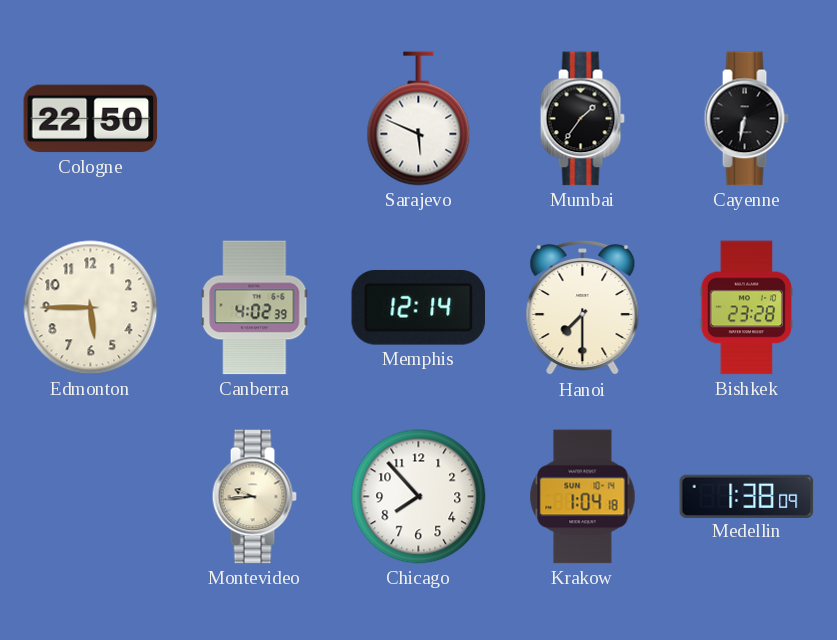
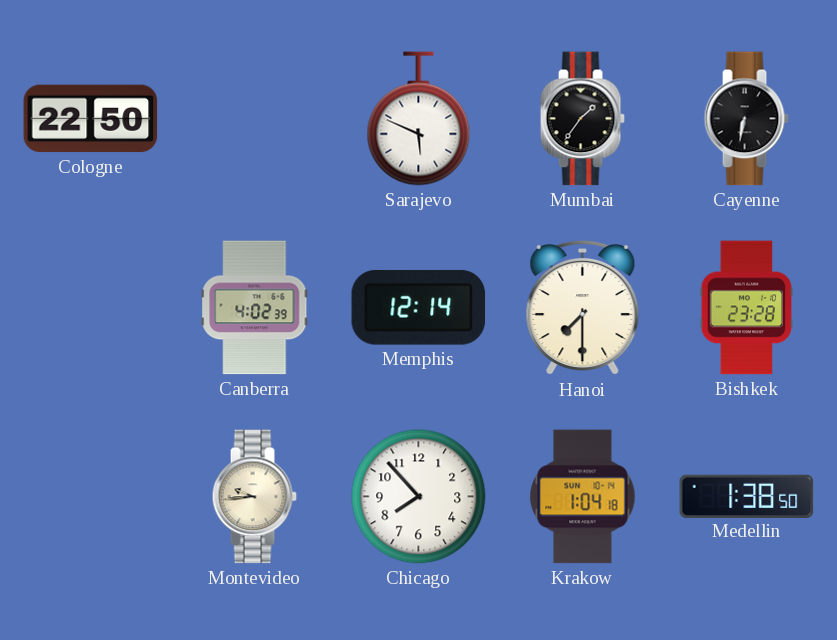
Edmonton: 5:45 -> none
Medellin: 1:38:09 -> 1:38:50
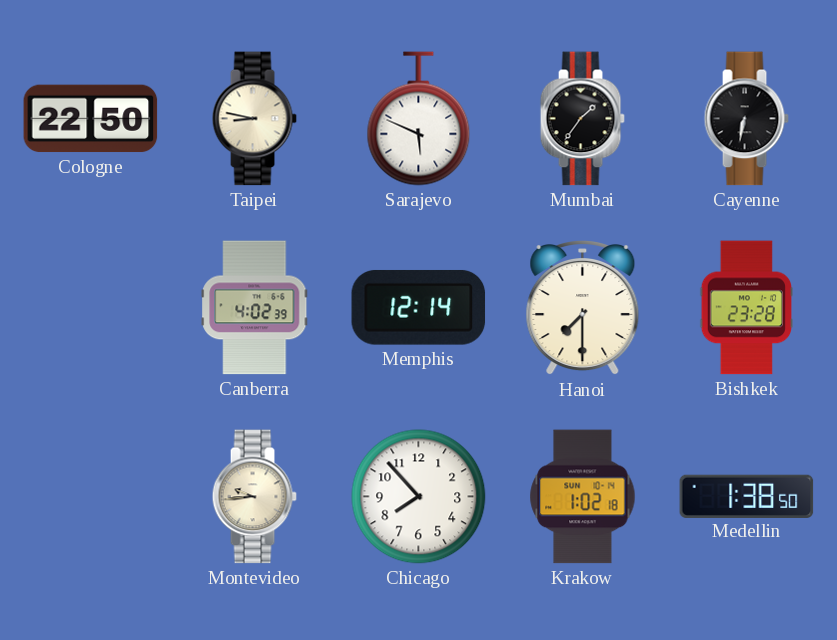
Taipei: none -> 8:47
Krakow: 1:04 -> 1:02
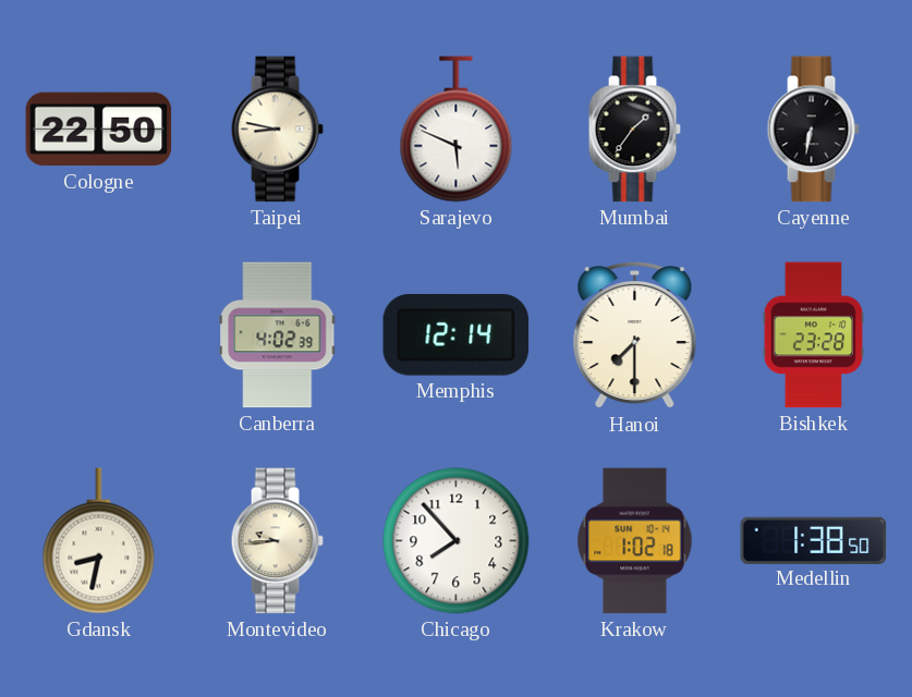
Gdansk: none -> 8:32
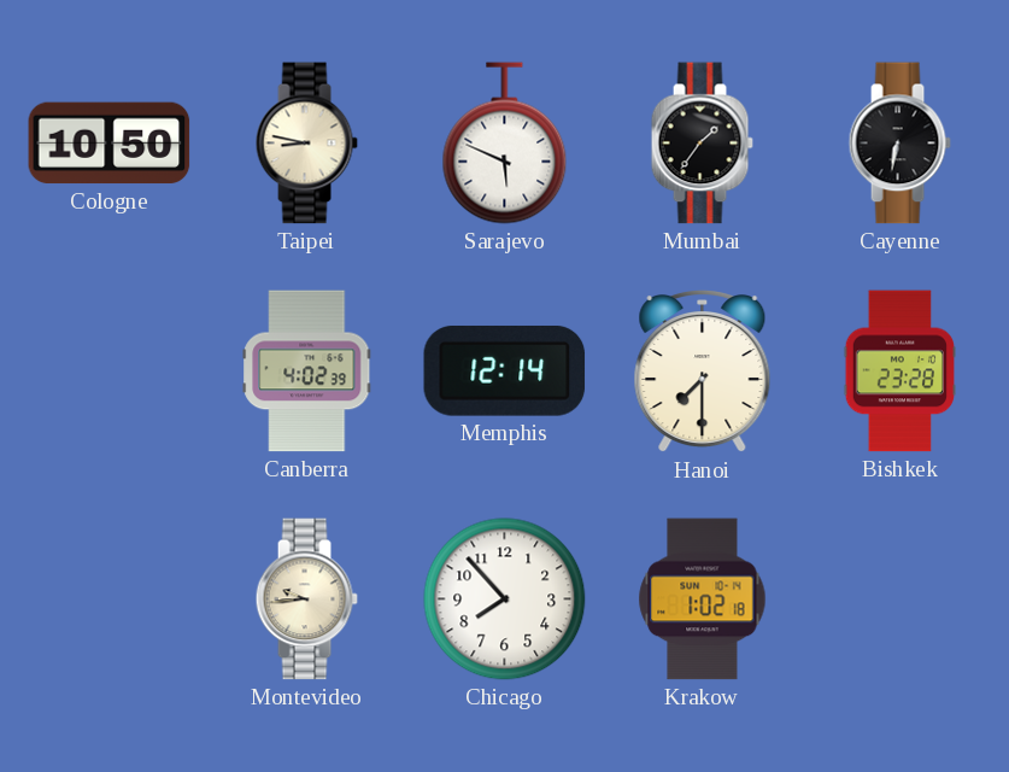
Cologne: 22:50 -> 10:50
Gdansk: 8:32 -> none
Medellin: 1:38 -> none
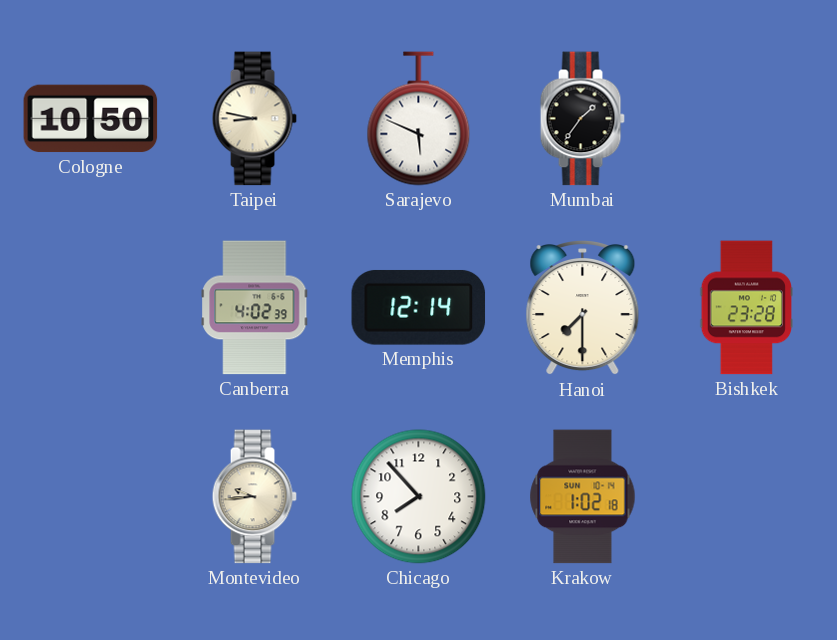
Cayenne: 6:32 -> none
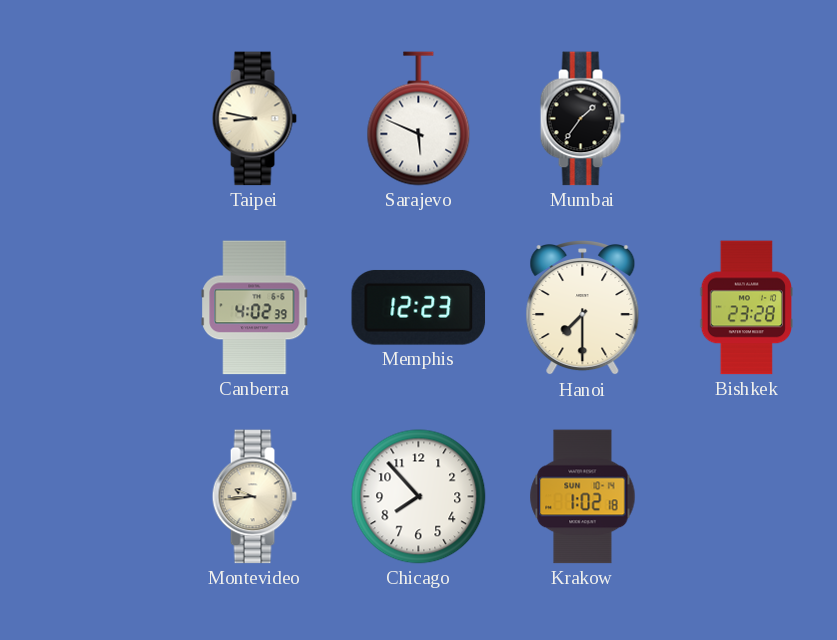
Cologne: 10:50 -> none
Memphis: 12:14 -> 12:23
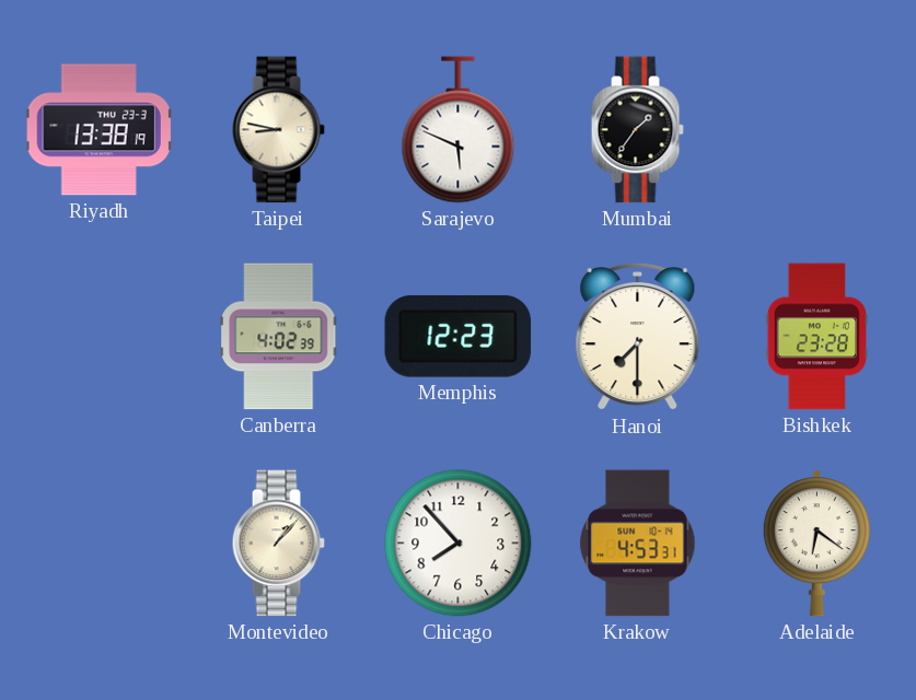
Riyadh: none -> 13:38
Montevideo: 9:44 -> 1:07
Krakow: 1:02 -> 4:53
Adelaide: none -> 6:21
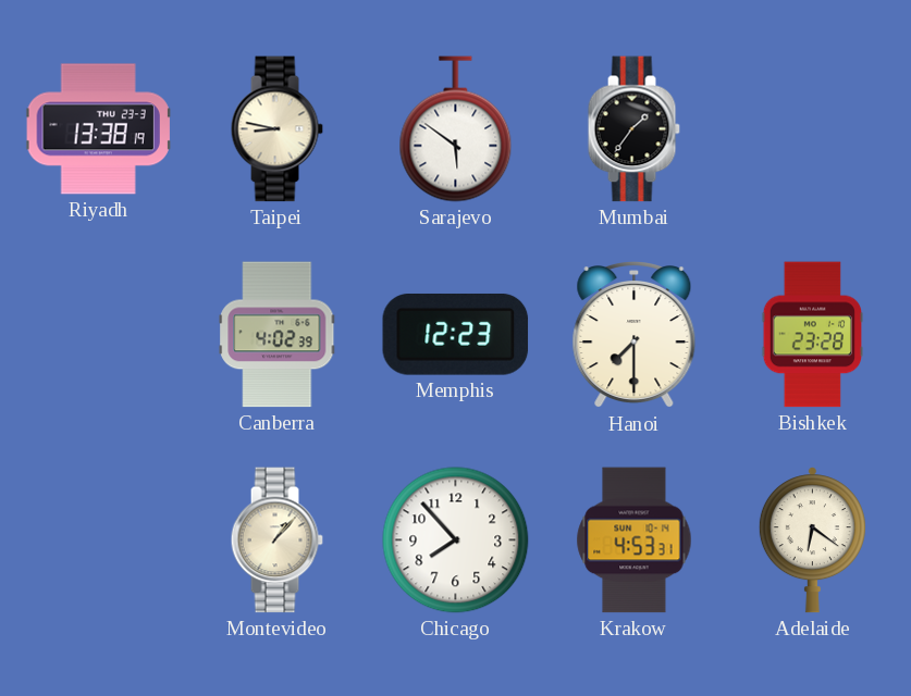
Sarajevo: 5:49 -> 5:51
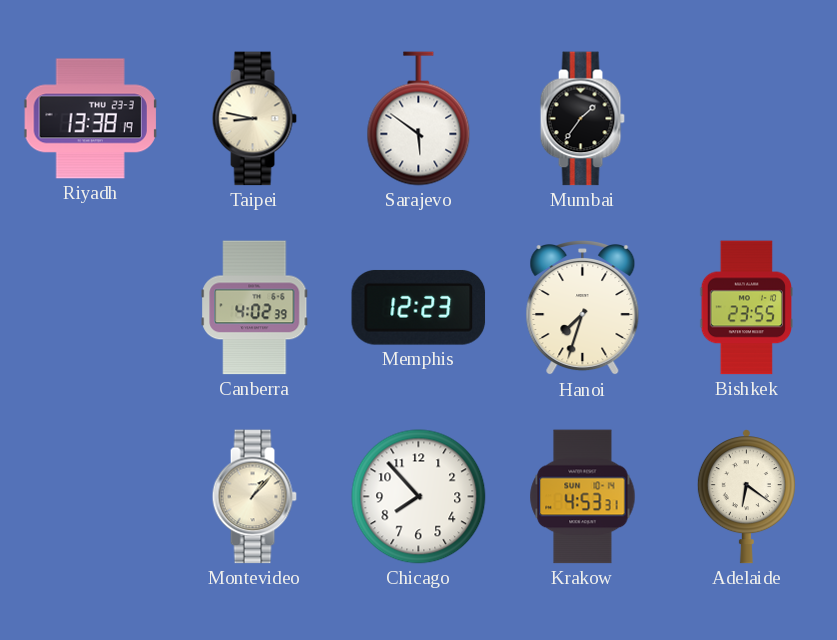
Hanoi: 7:30 -> 7:33
Bishkek: 23:28 -> 23:55
